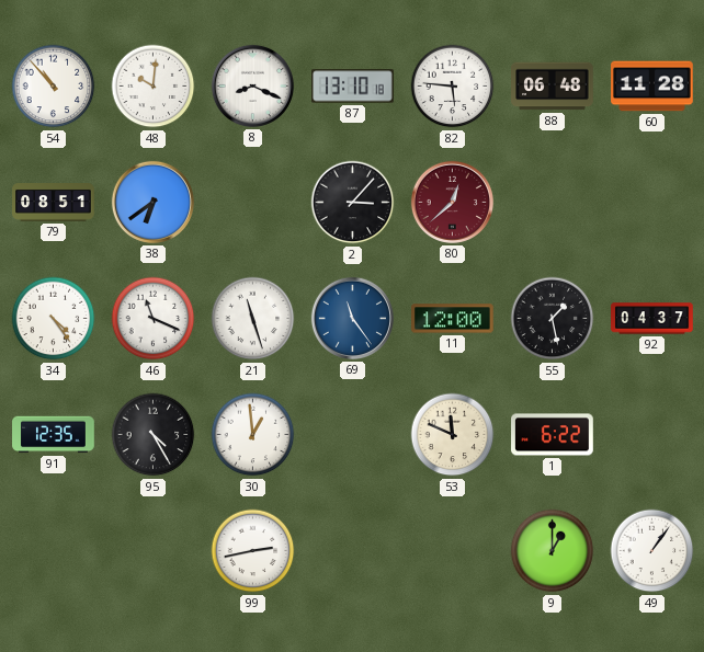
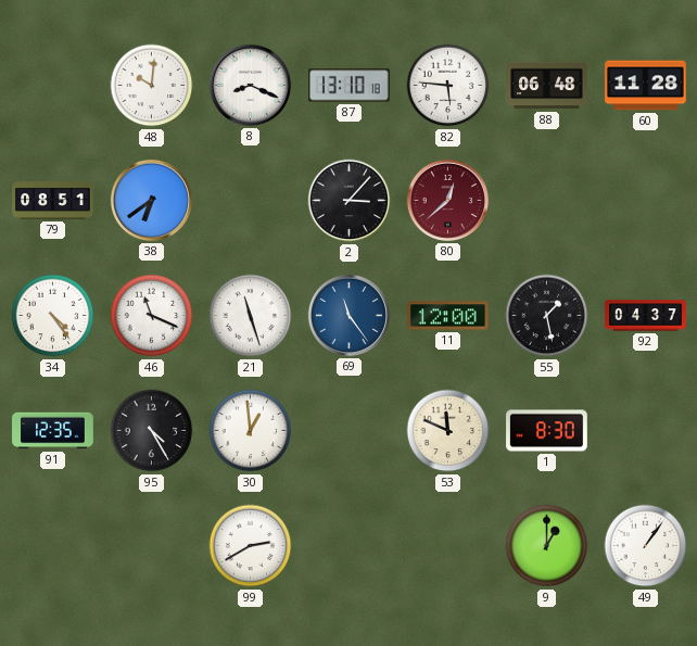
54: 10:53 -> none
1: 6:22 -> 8:30
99: 2:43 -> 2:40
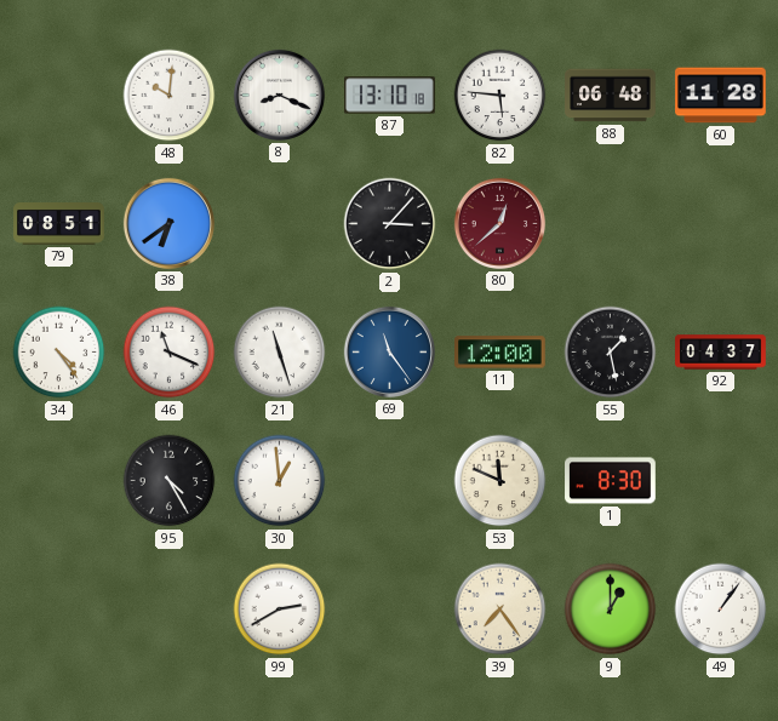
91: 12:35 -> none
39: none -> 7:24
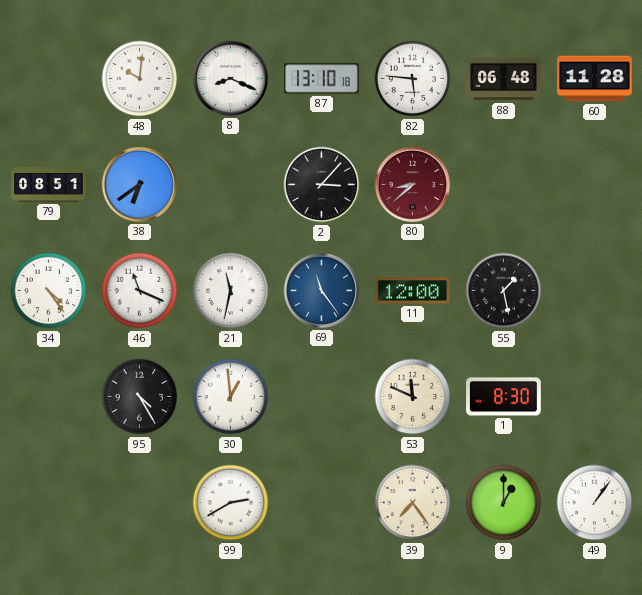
80: 12:38 -> 8:38
21: 11:27 -> 11:32
92: 04:37 -> none
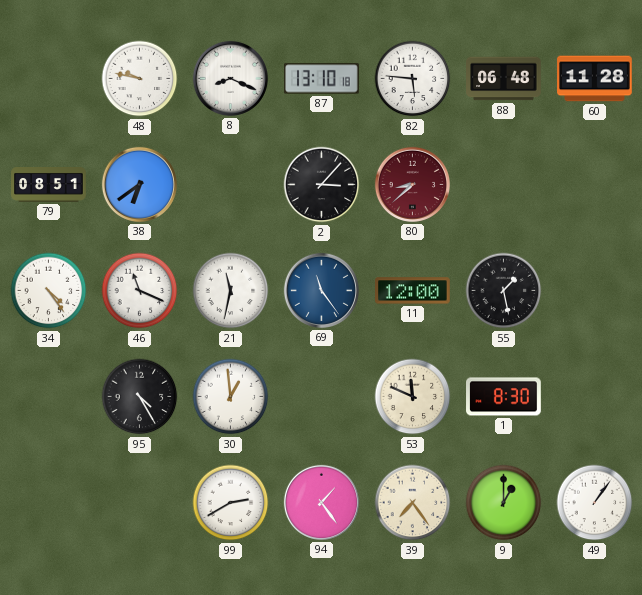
48: 10:01 -> 9:47
94: none -> 1:24
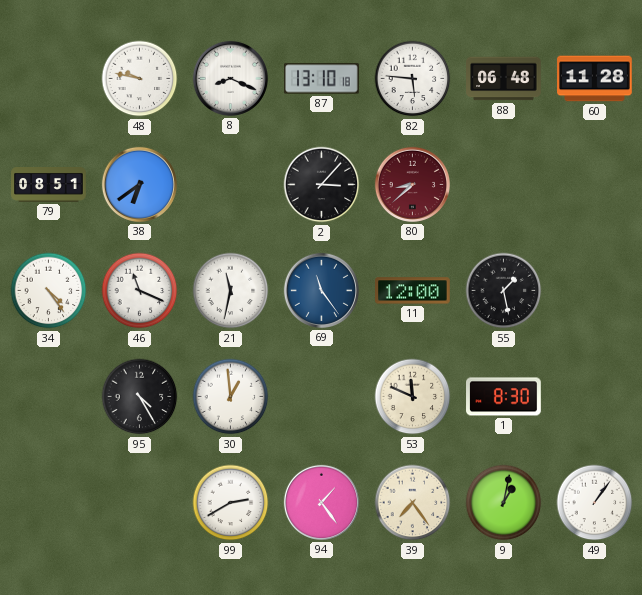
9: 1:00 -> 1:02
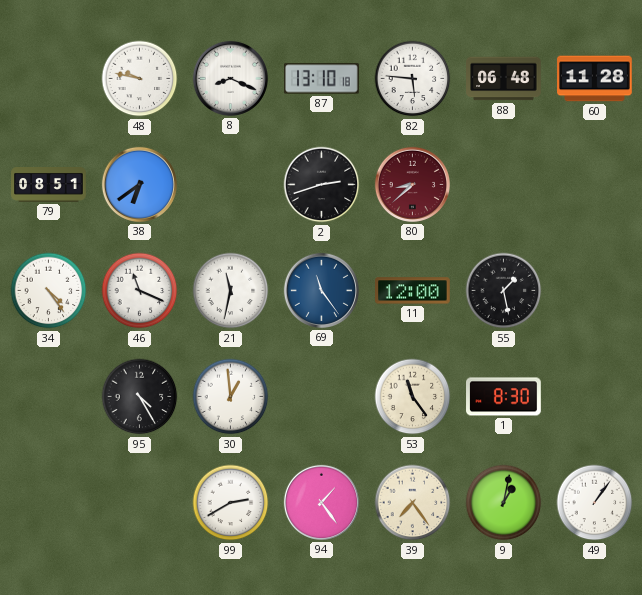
2: 3:07 -> 2:42
53: 11:49 -> 11:24
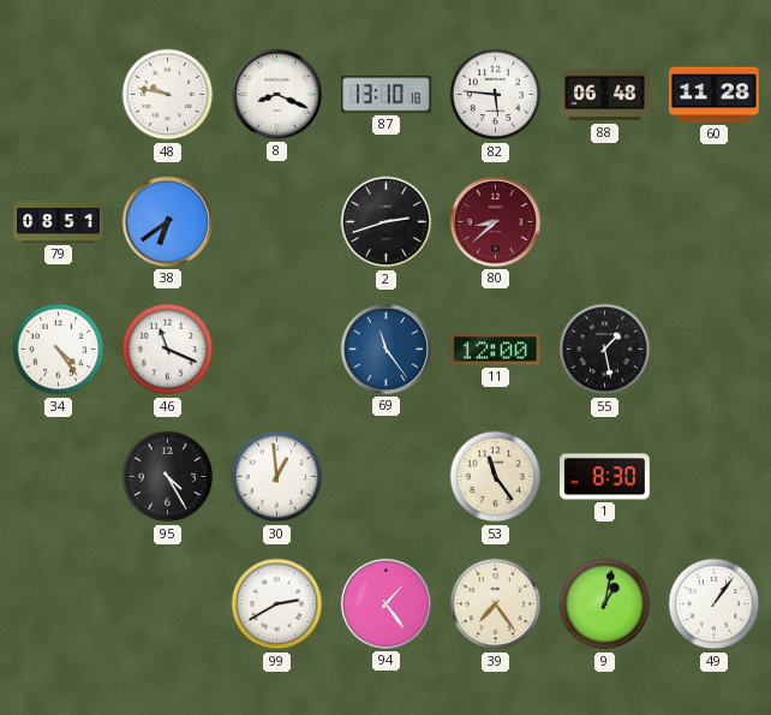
21: 11:32 -> none
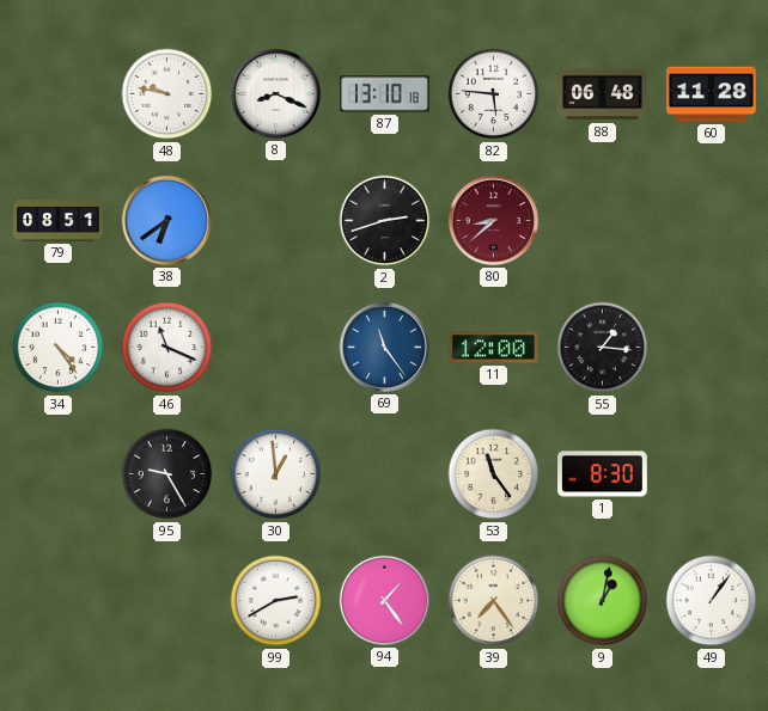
55: 1:28 -> 1:16
95: 4:25 -> 9:25
